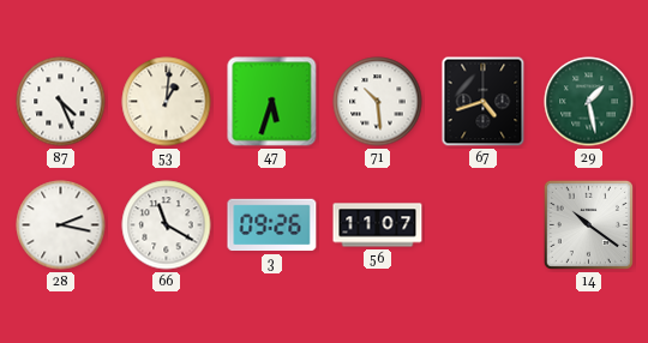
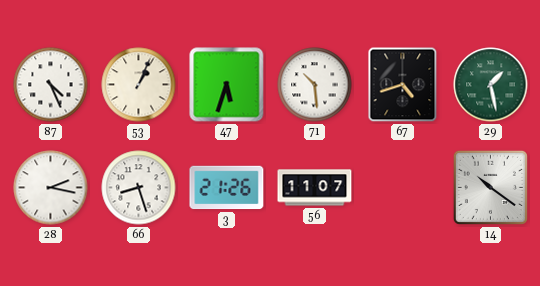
53: 1:01 -> 1:04
66: 11:20 -> 8:27
3: 09:26 -> 21:26
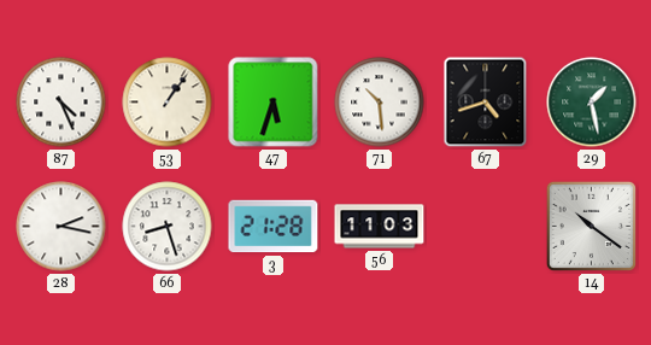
53: 1:04 -> 1:06
3: 21:26 -> 21:28
56: 11:07 -> 11:03
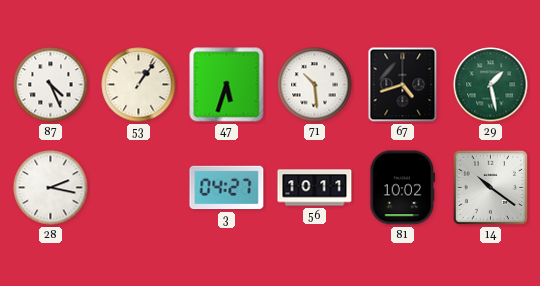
66: 8:27 -> none
3: 21:28 -> 04:27
56: 11:03 -> 10:11
81: none -> 10:02
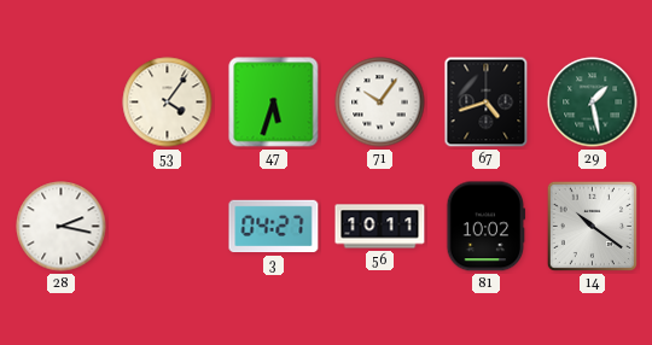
87: 4:26 -> none
53: 1:06 -> 4:06
71: 10:29 -> 10:06
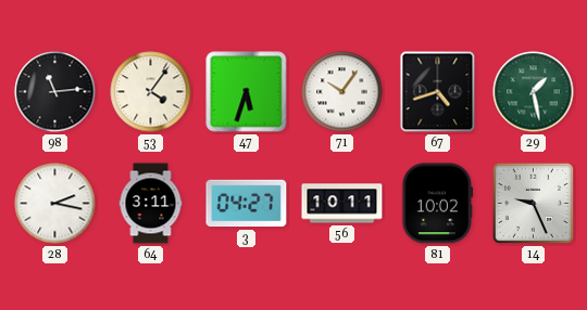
98: none -> 11:14
64: none -> 3:11
14: 10:21 -> 9:26
